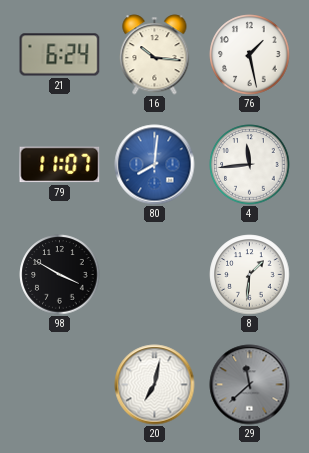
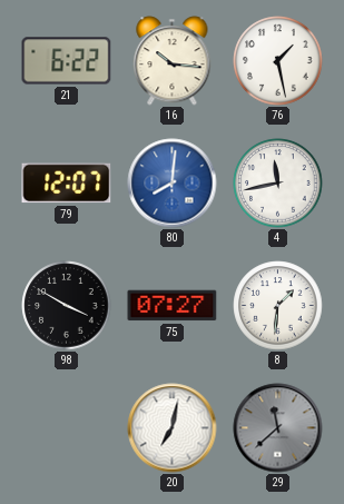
21: 6:24 -> 6:22
79: 11:07 -> 12:07
4: 11:44 -> 11:43
75: none -> 07:27
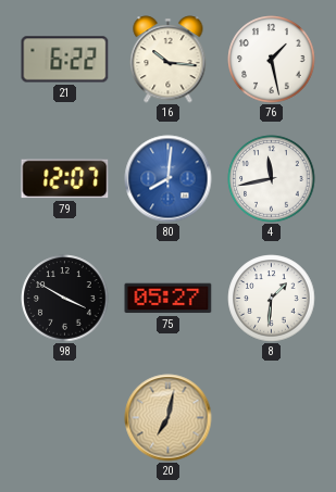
75: 07:27 -> 05:27
20 dial: white -> champagne
29: 11:38 -> none
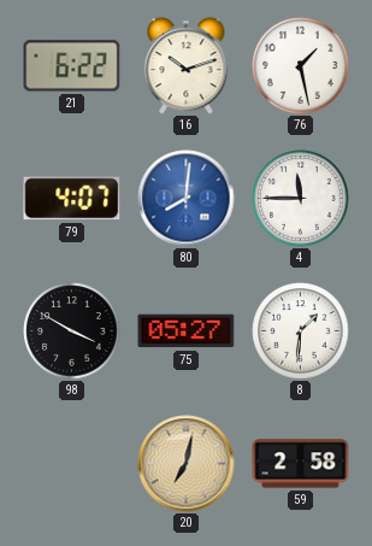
16: 10:16 -> 10:12
79: 12:07 -> 4:07
4: 11:43 -> 11:45
59: none -> 2:58
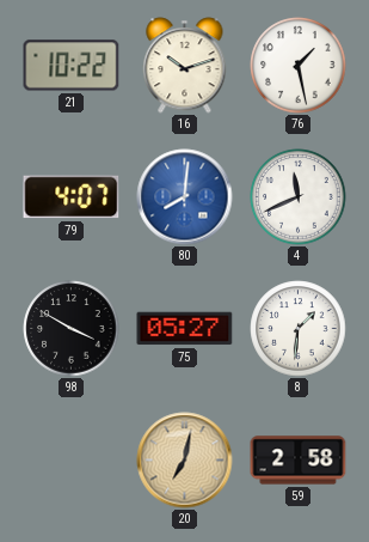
21: 6:22 -> 10:22
4: 11:45 -> 11:41
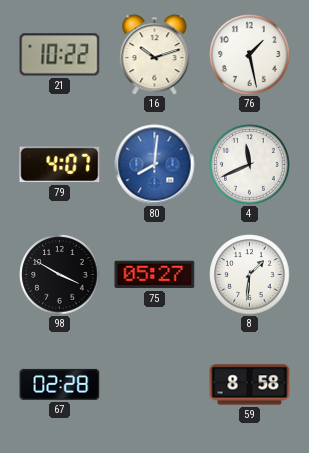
67: none -> 02:28
20: 7:02 -> none
59: 2:58 -> 8:58
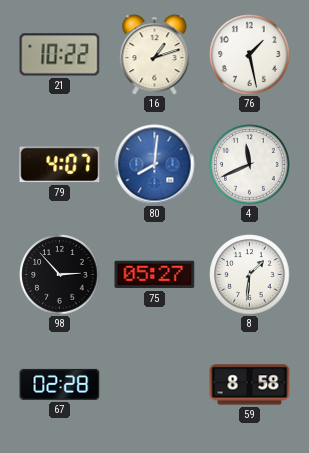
16: 10:12 -> 1:12
98: 3:50 -> 2:53
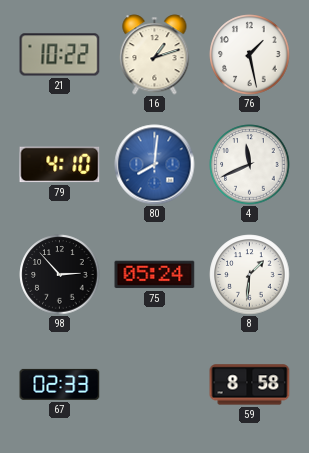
79: 4:07 -> 4:10
75: 05:27 -> 05:24
67: 02:28 -> 02:33
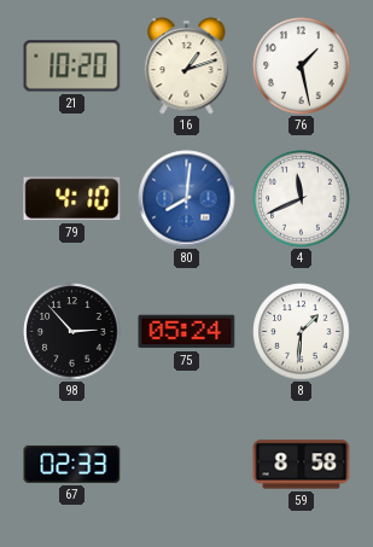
21: 10:22 -> 10:20
